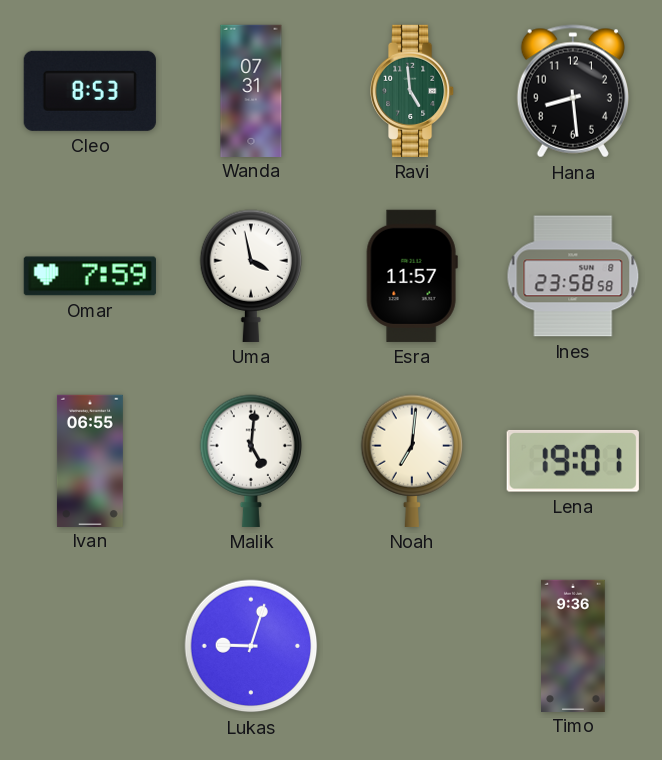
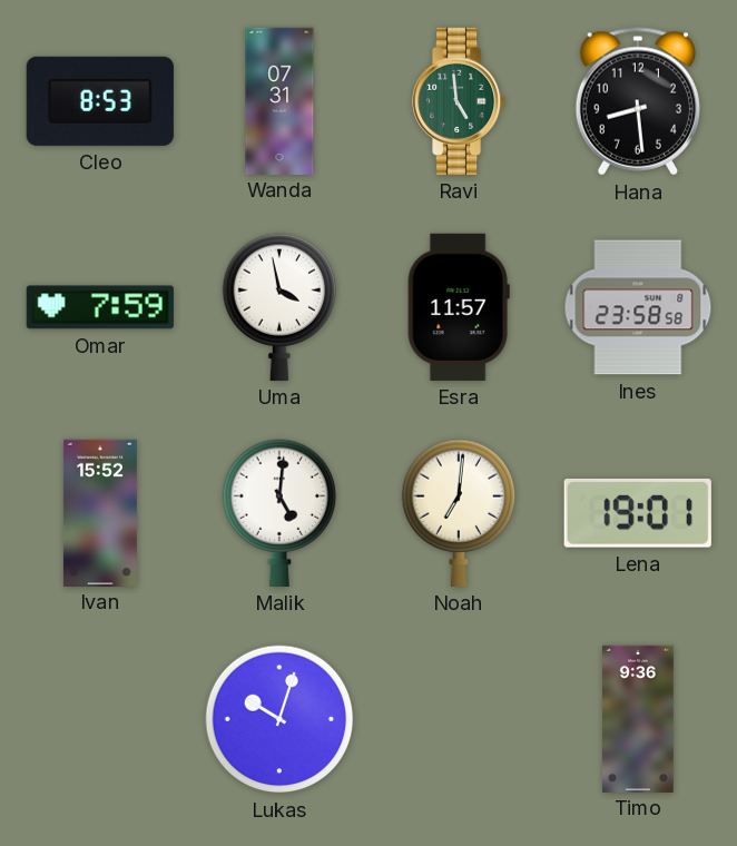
Ivan: 06:55 -> 15:52
Lukas: 9:03 -> 10:03
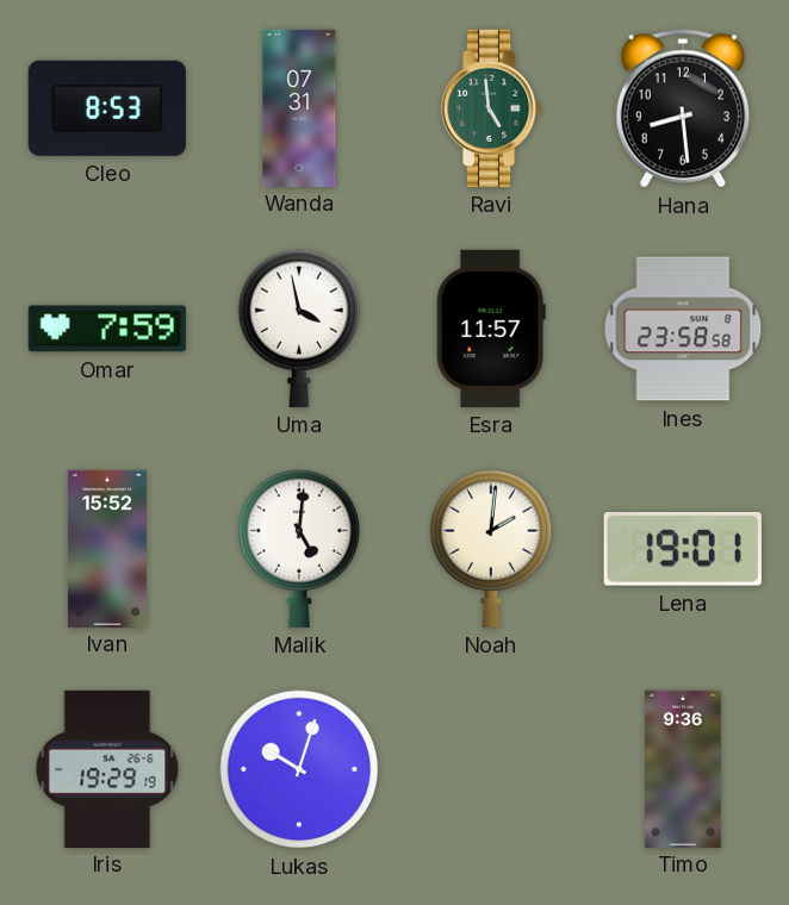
Noah: 7:01 -> 2:01
Iris: none -> 19:29
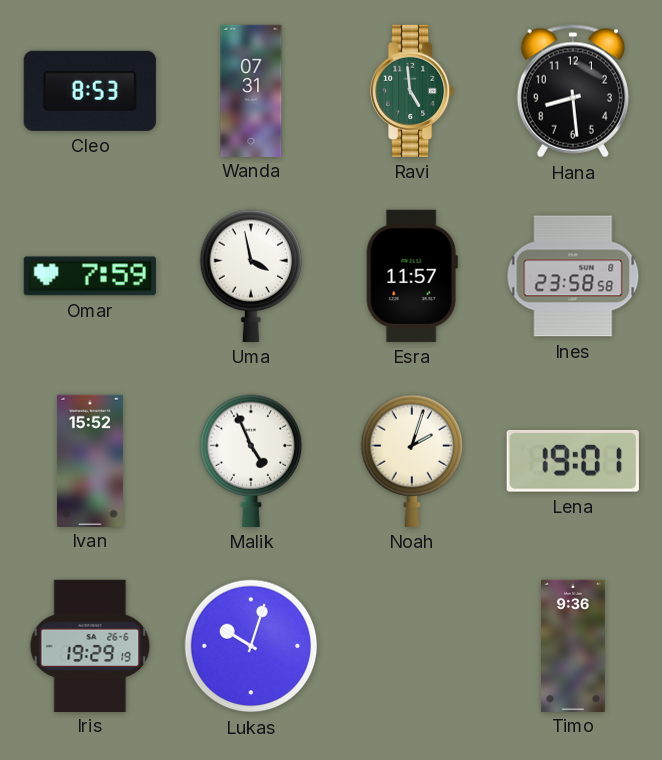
Malik: 5:01 -> 4:56
Noah: 2:01 -> 2:03
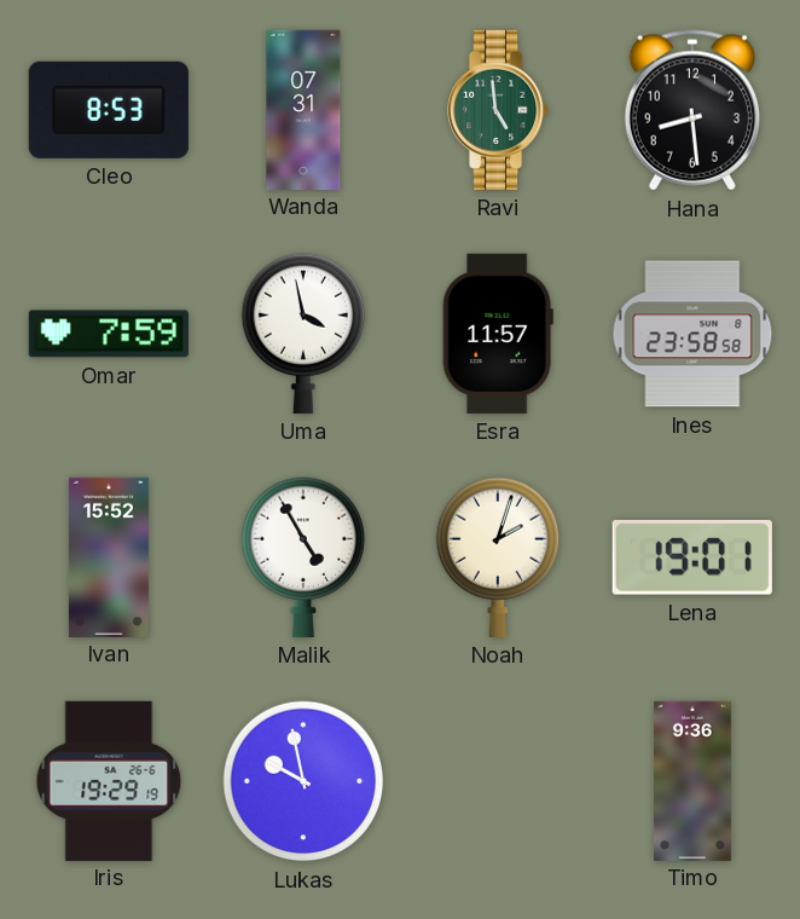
Malik: 4:56 -> 4:55
Lukas: 10:03 -> 9:58
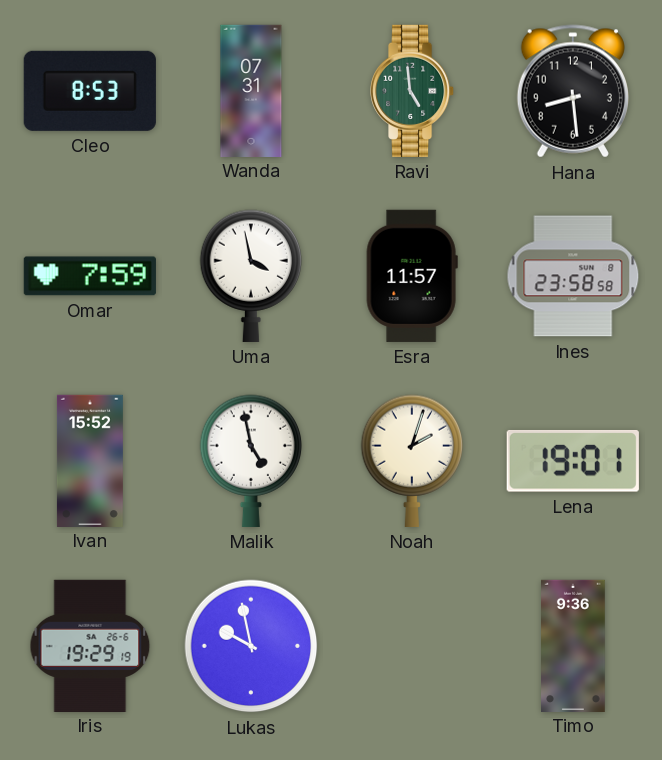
Malik: 4:55 -> 4:58
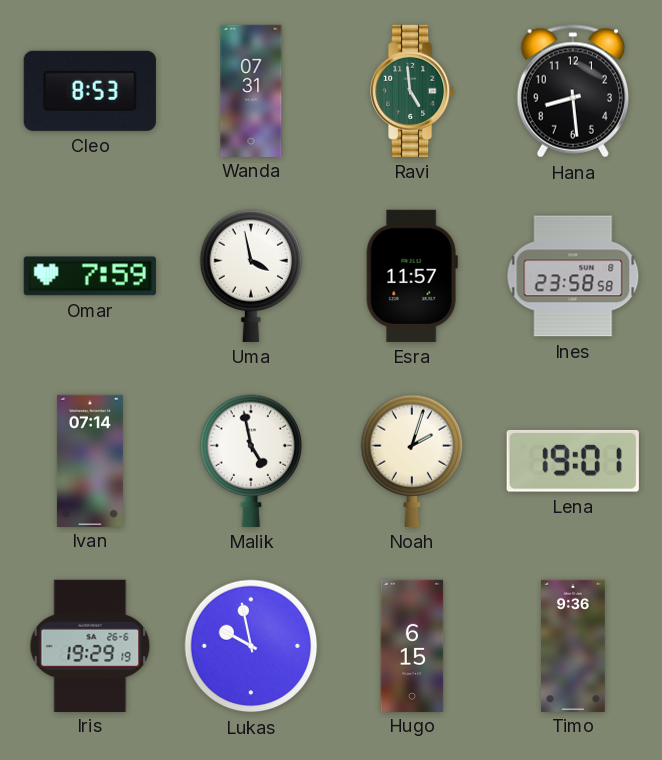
Ivan: 15:52 -> 07:14
Hugo: none -> 6:15
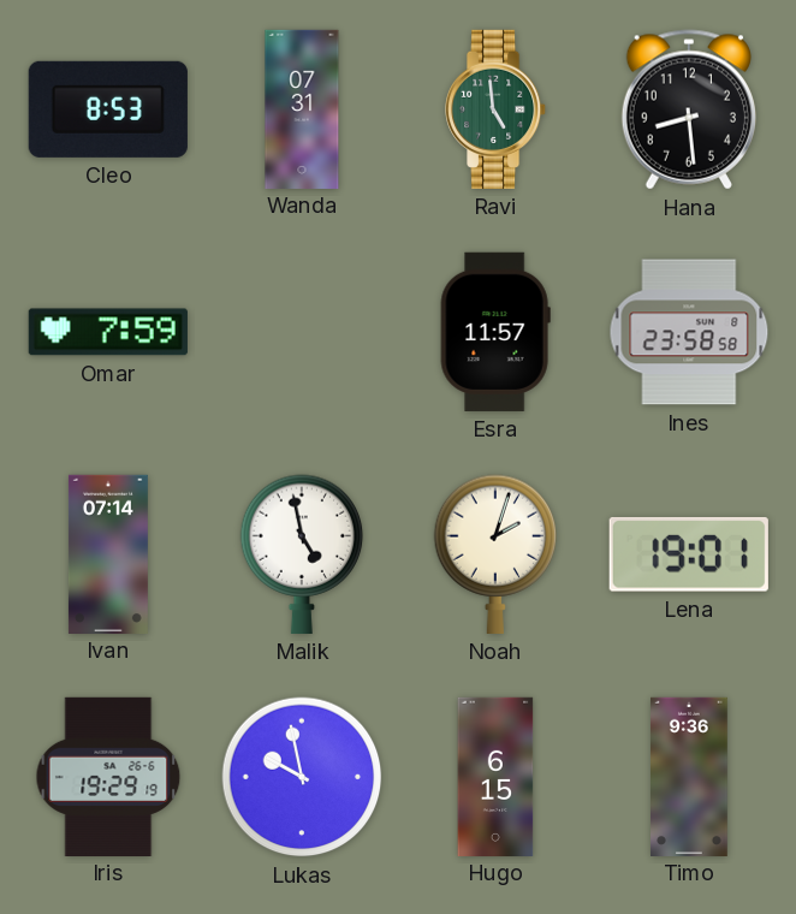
Uma: 3:58 -> none
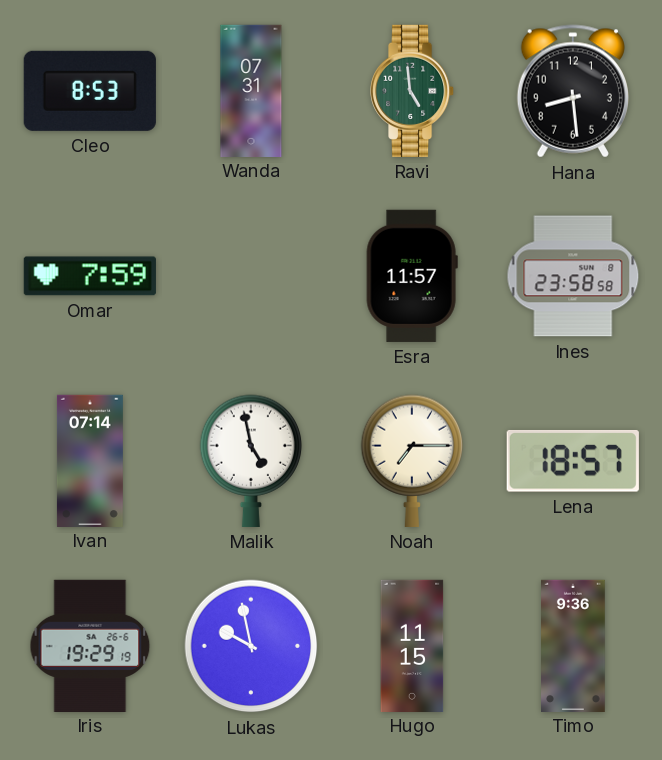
Noah: 2:03 -> 7:15
Lena: 19:01 -> 18:57
Hugo: 6:15 -> 11:15
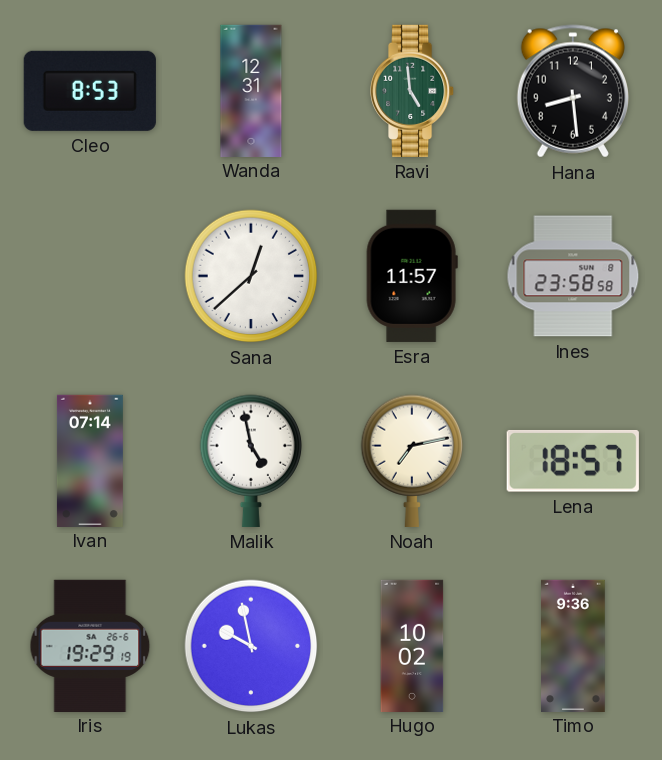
Wanda: 07:31 -> 12:31
Omar: 7:59 -> none
Sana: none -> 12:38
Noah: 7:15 -> 7:13
Hugo: 11:15 -> 10:02
